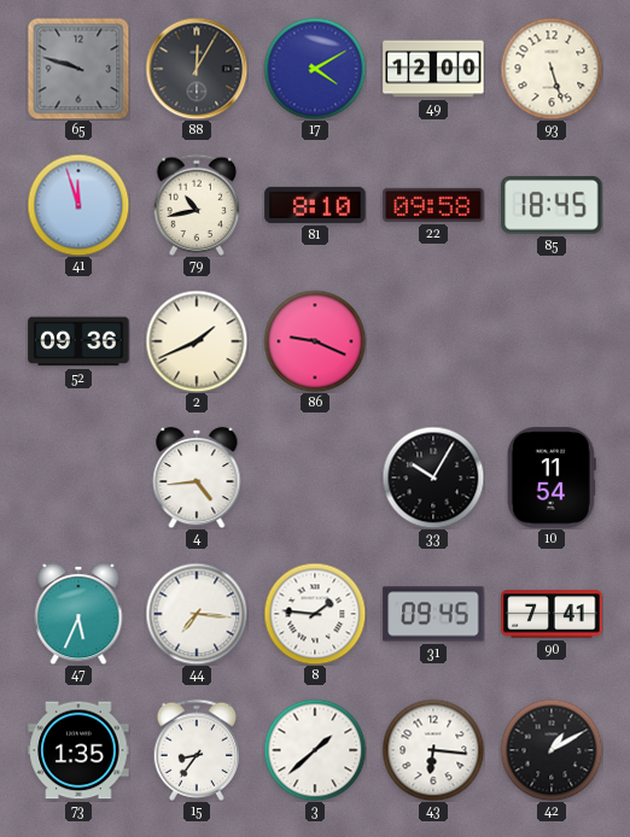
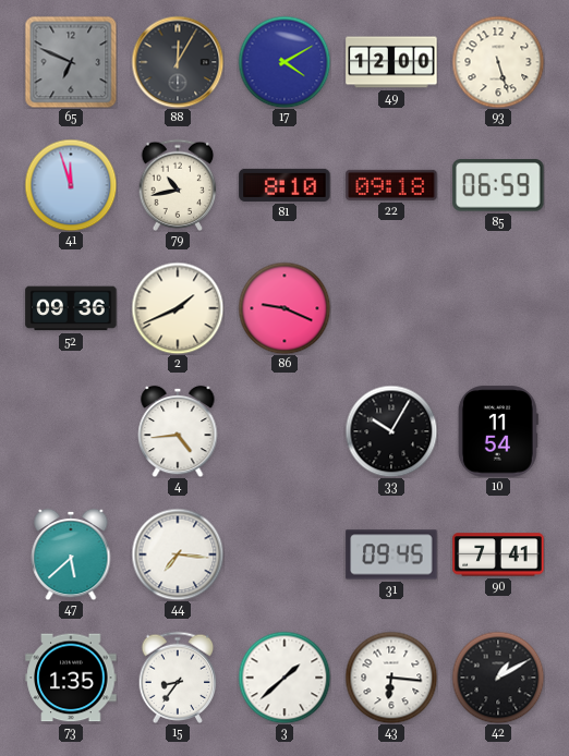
65: 9:48 -> 6:49
22: 09:58 -> 09:18
85: 18:45 -> 06:59
47: 5:34 -> 5:38
8: 1:46 -> none
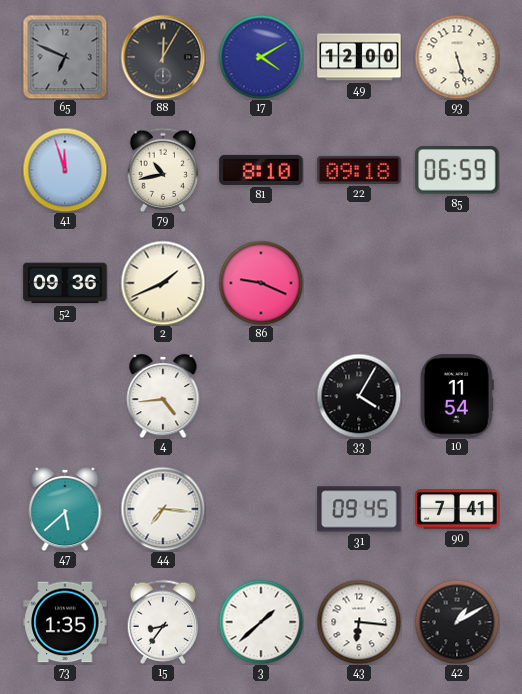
33: 10:05 -> 4:05
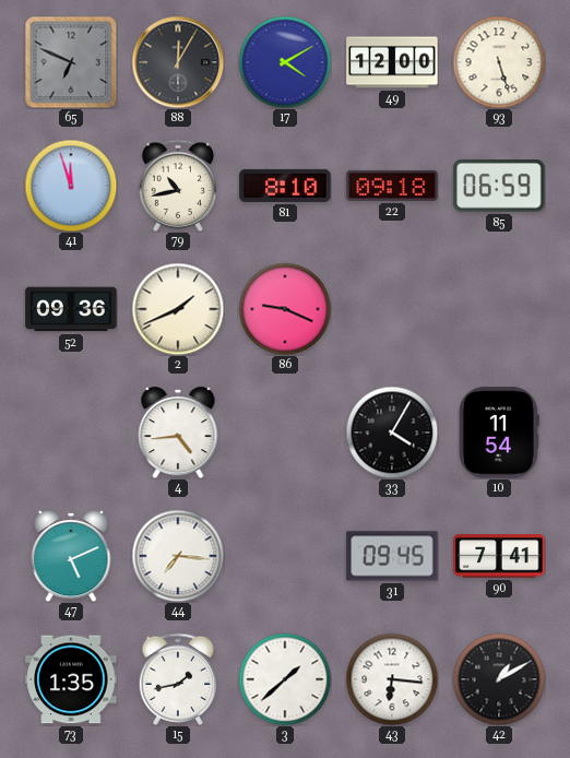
47: 5:38 -> 5:11
15: 8:36 -> 1:43
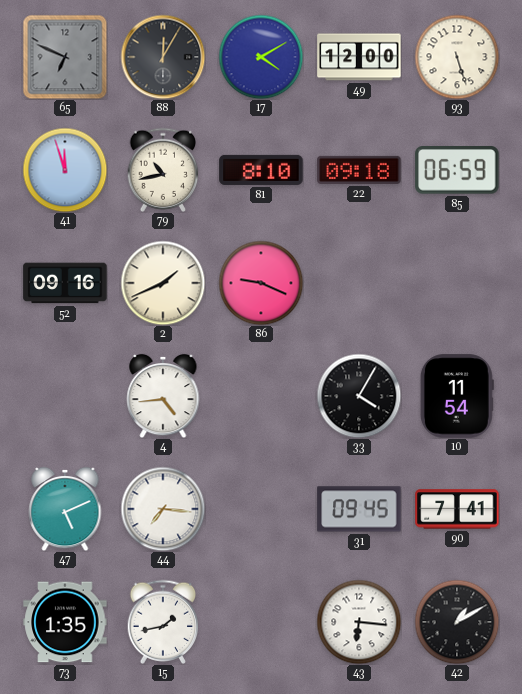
52: 09:36 -> 09:16
3: 1:38 -> none
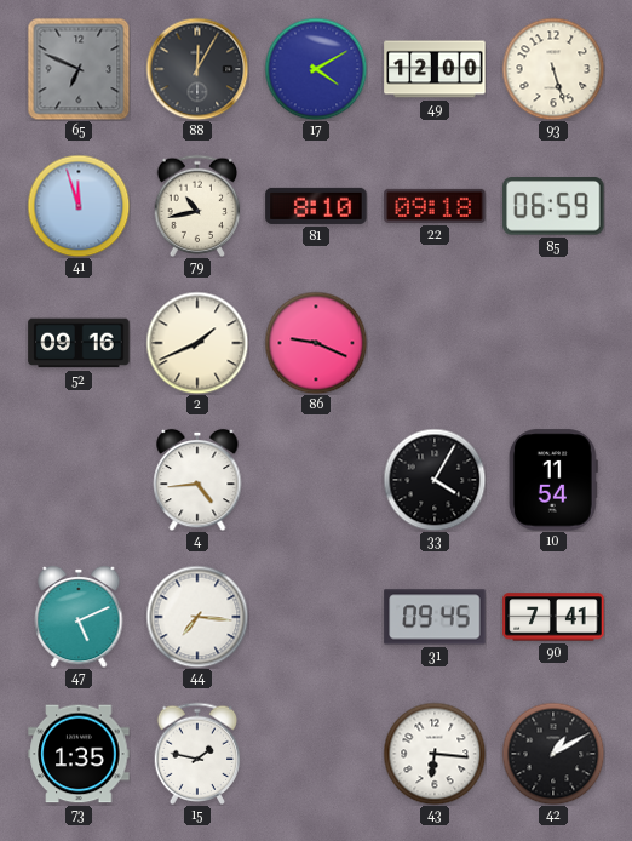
15: 1:43 -> 1:47
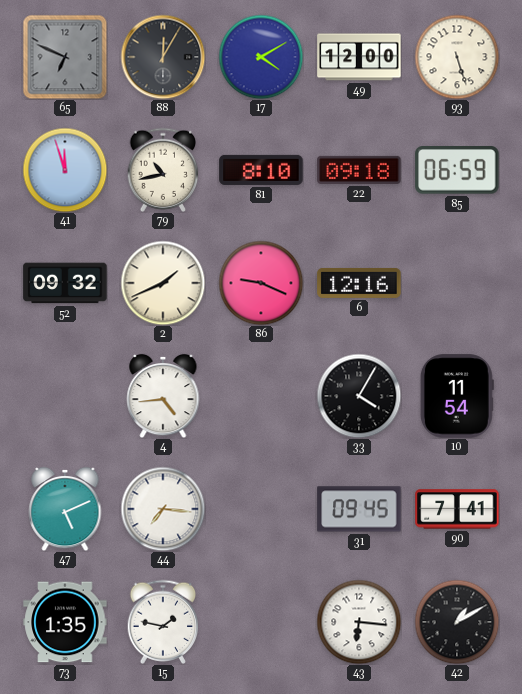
52: 09:16 -> 09:32
6: none -> 12:16
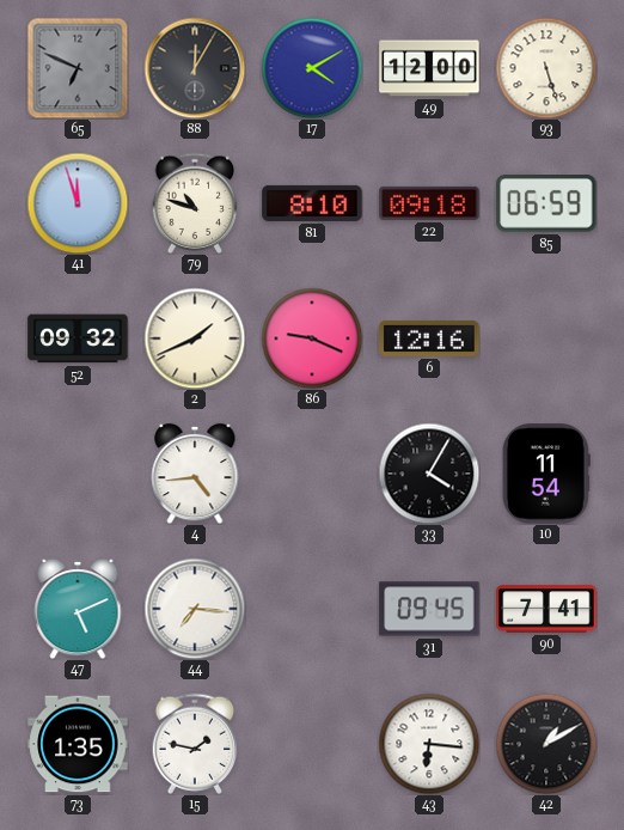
79: 10:43 -> 10:48
